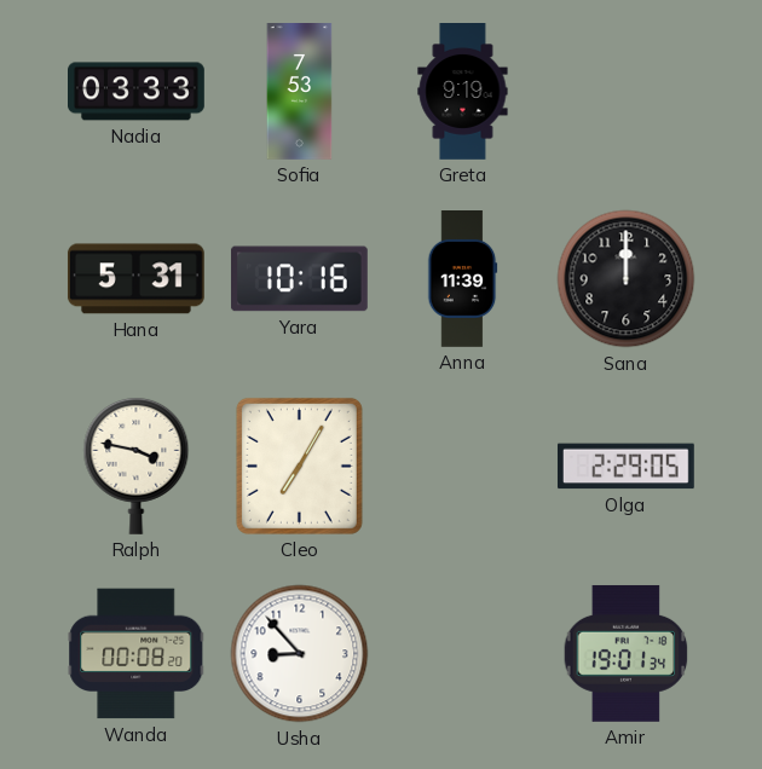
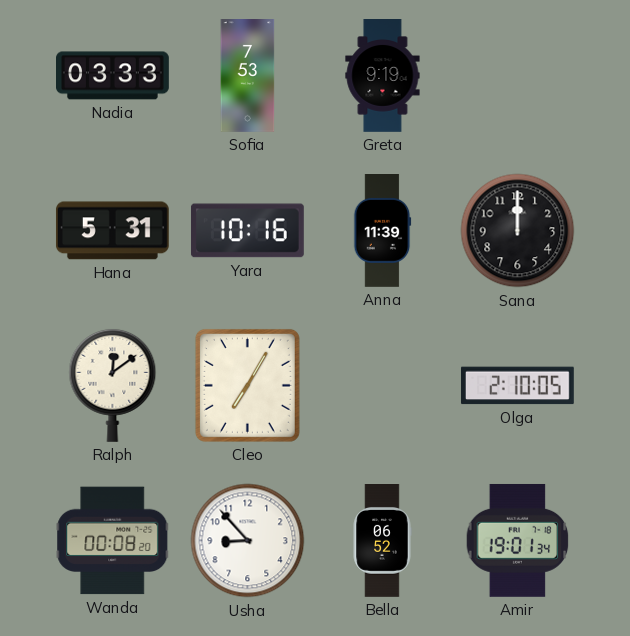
Ralph: 3:47 -> 12:09
Olga: 2:29 -> 2:10
Bella: none -> 06:52
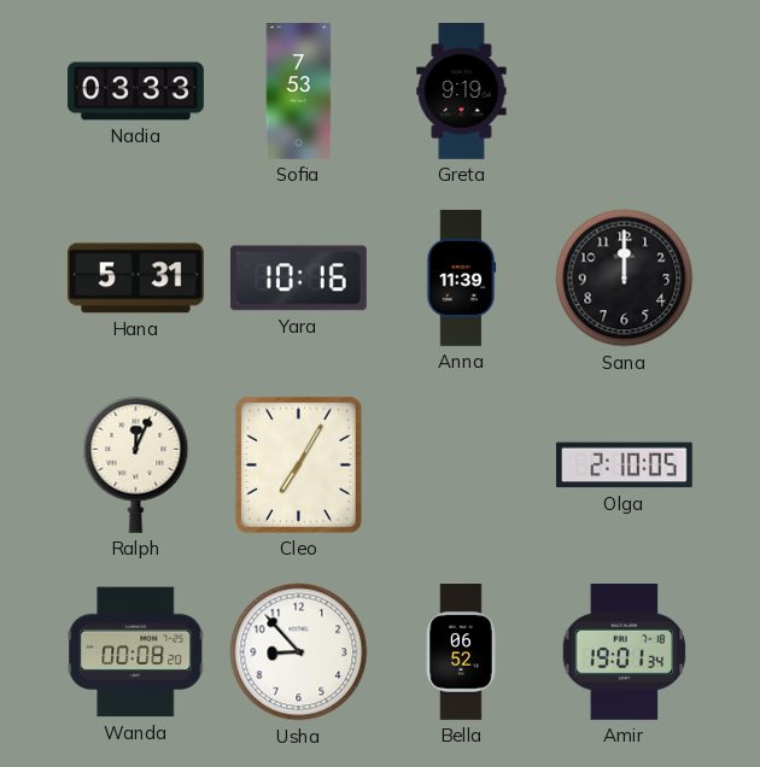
Ralph: 12:09 -> 12:04
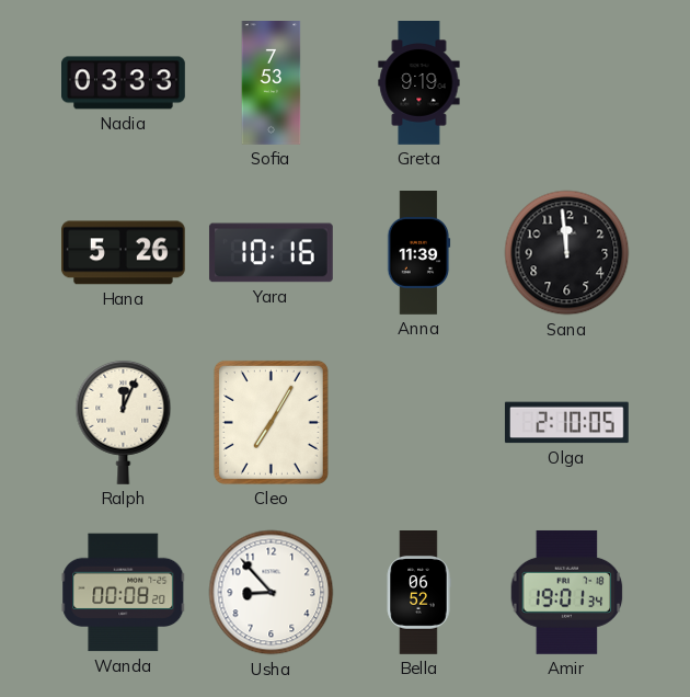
Hana: 5:31 -> 5:26
Sana: 12:00 -> 11:59
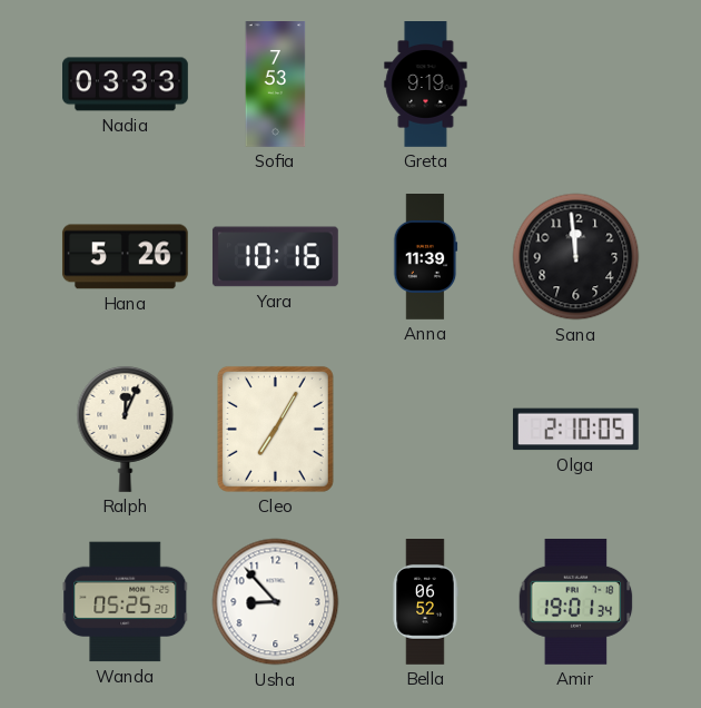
Wanda: 00:08 -> 05:25
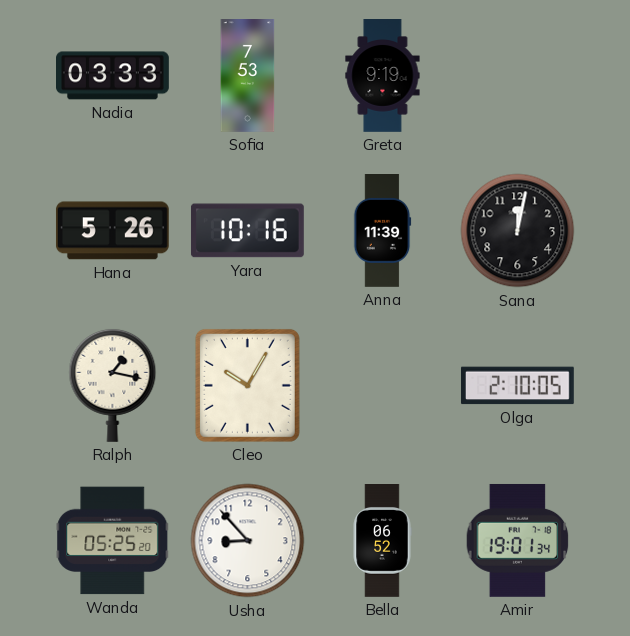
Sana: 11:59 -> 12:02
Ralph: 12:04 -> 1:17
Cleo: 7:05 -> 10:05
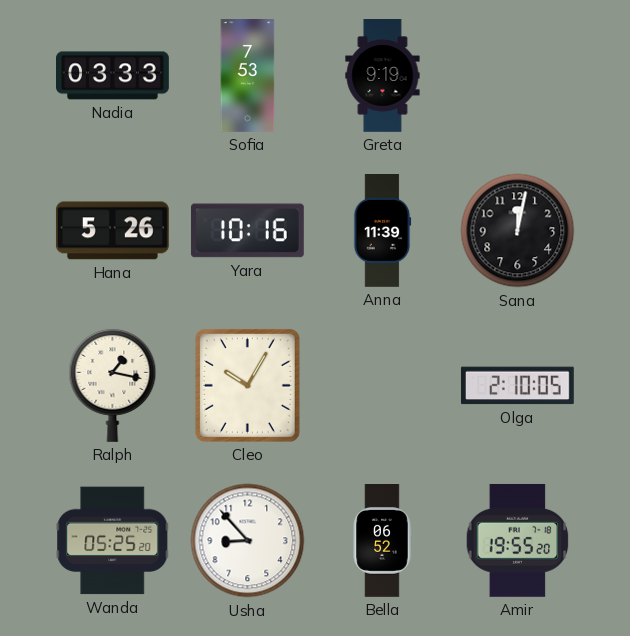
Amir: 19:01 -> 19:55
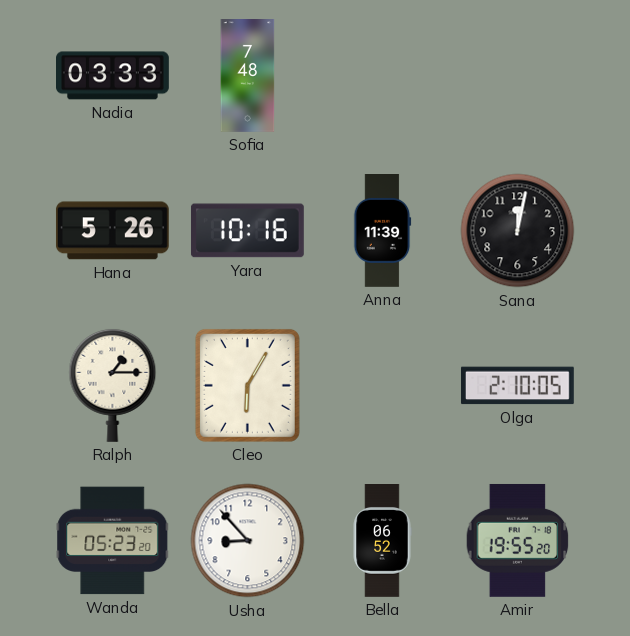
Sofia: 7:53 -> 7:48
Greta: 9:19 -> none
Ralph: 1:17 -> 1:15
Cleo: 10:05 -> 6:05
Wanda: 05:25 -> 05:23
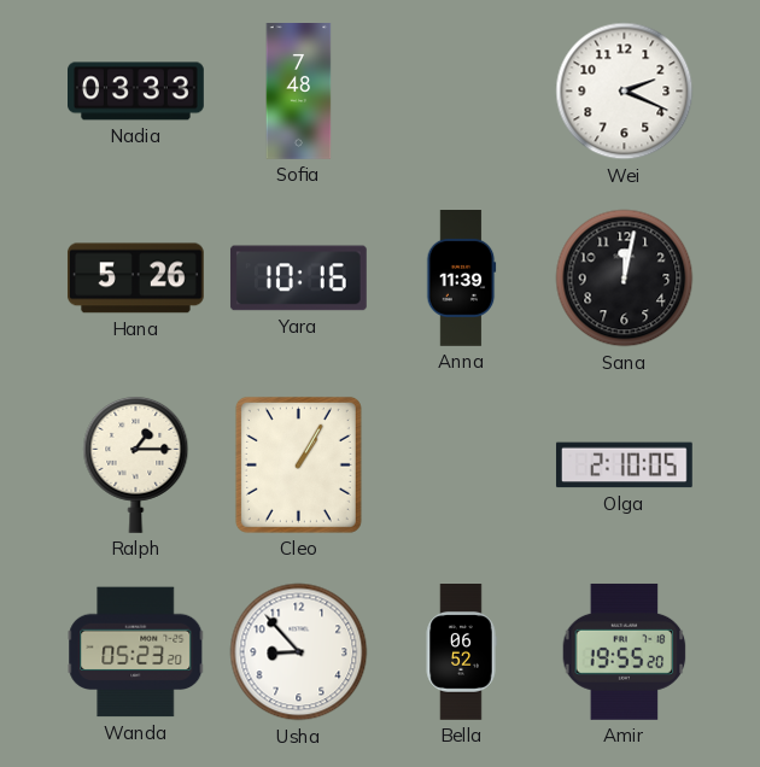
Wei: none -> 2:19
Cleo: 6:05 -> 1:05
